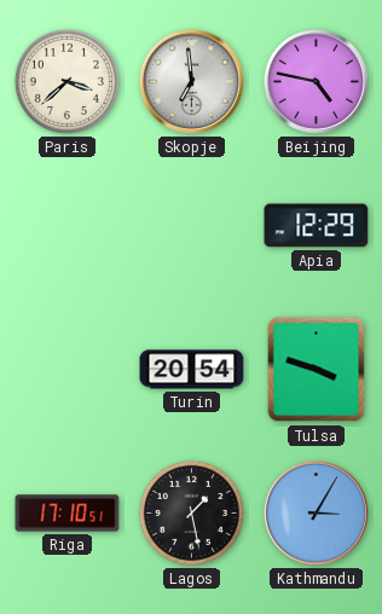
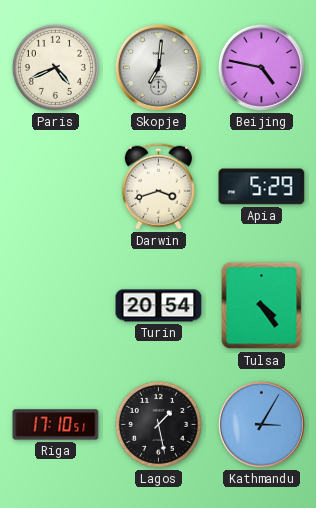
Paris: 3:38 -> 4:41
Skopje: 6:59 -> 7:01
Darwin: none -> 3:42
Apia: 12:29 -> 5:29
Tulsa: 3:48 -> 4:24
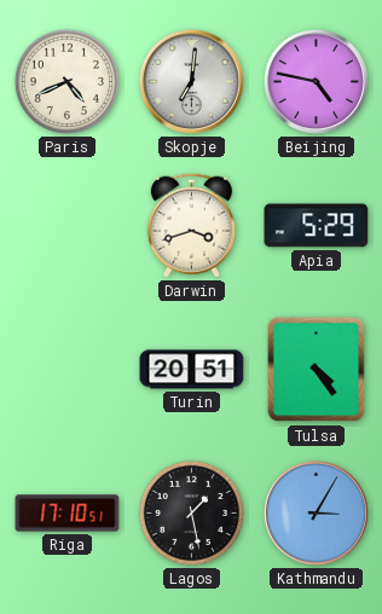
Turin: 20:54 -> 20:51
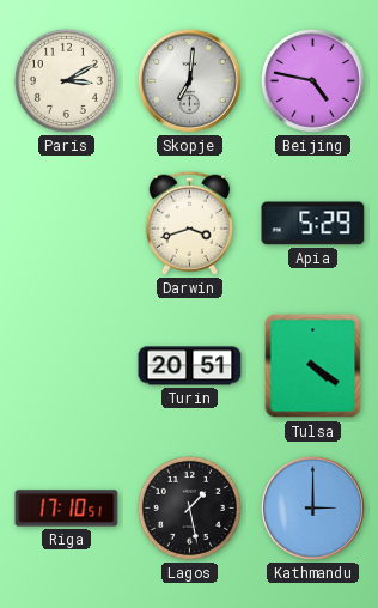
Paris: 4:41 -> 3:10
Tulsa: 4:24 -> 4:21
Kathmandu: 3:05 -> 3:00
